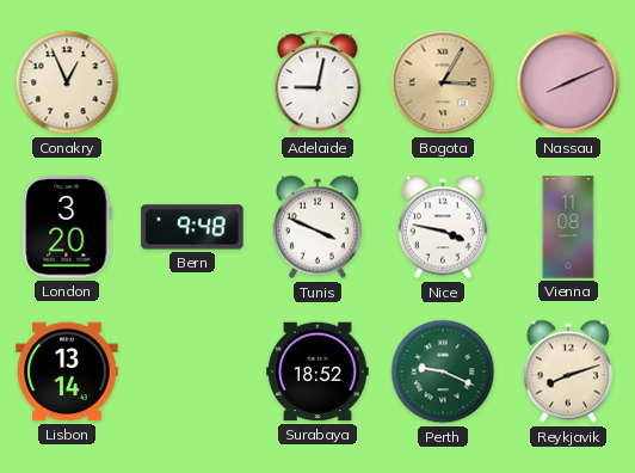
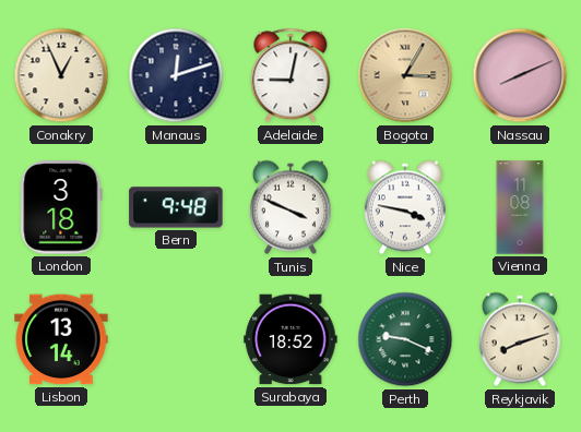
Manaus: none -> 12:12
London: 3:20 -> 3:18
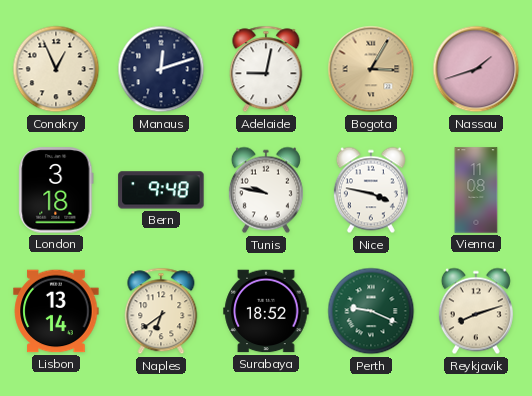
Nassau: 8:11 -> 1:42
Tunis: 3:49 -> 9:47
Naples: none -> 6:39
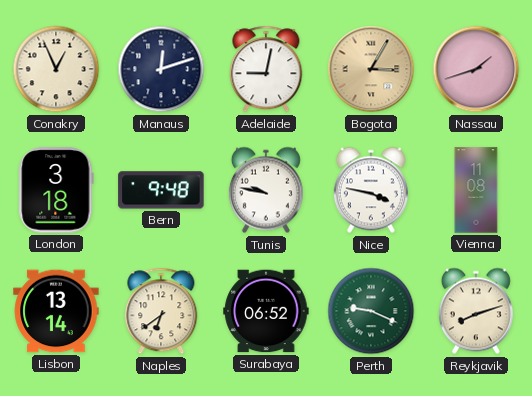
Surabaya: 18:52 -> 06:52
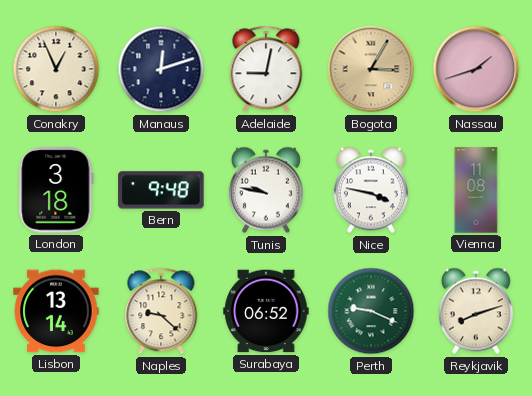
Naples: 6:39 -> 9:22
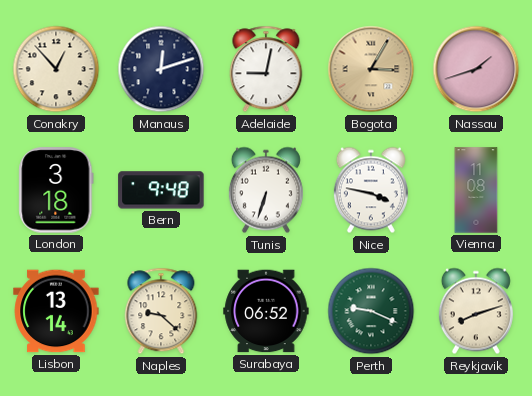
Conakry: 12:56 -> 12:53
Tunis: 9:47 -> 6:33
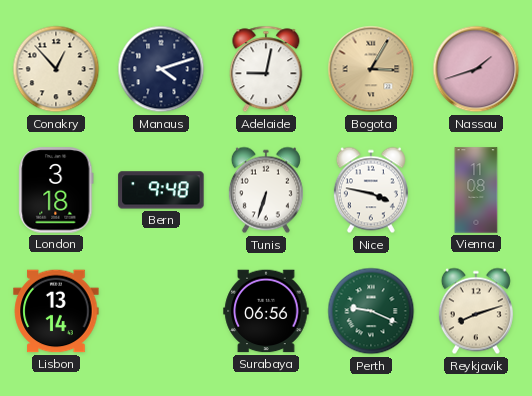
Manaus: 12:12 -> 4:12
Naples: 9:22 -> none
Surabaya: 06:52 -> 06:56
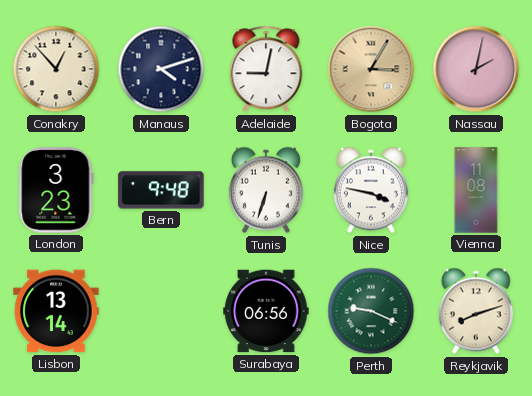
Nassau: 1:42 -> 2:02
London: 3:18 -> 3:23
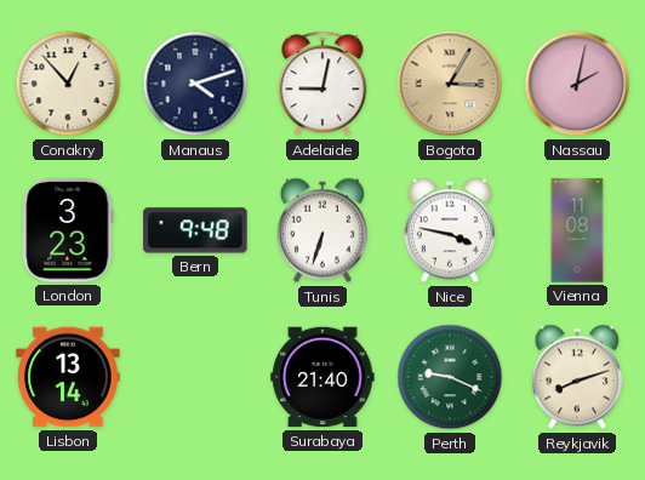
Surabaya: 06:56 -> 21:40
